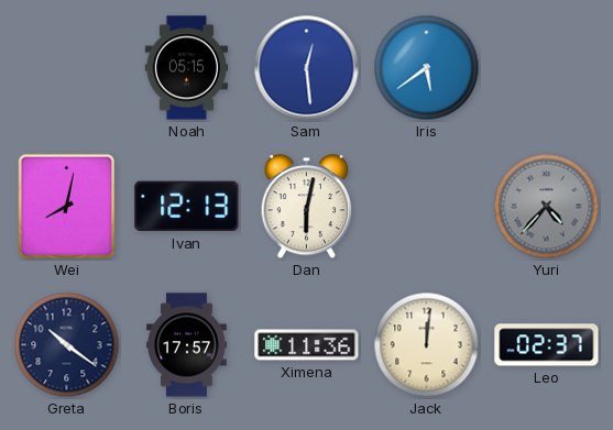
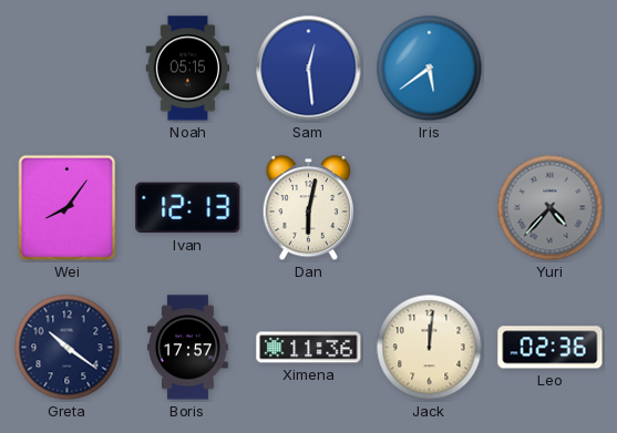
Wei: 8:02 -> 8:06
Leo: 02:37 -> 02:36
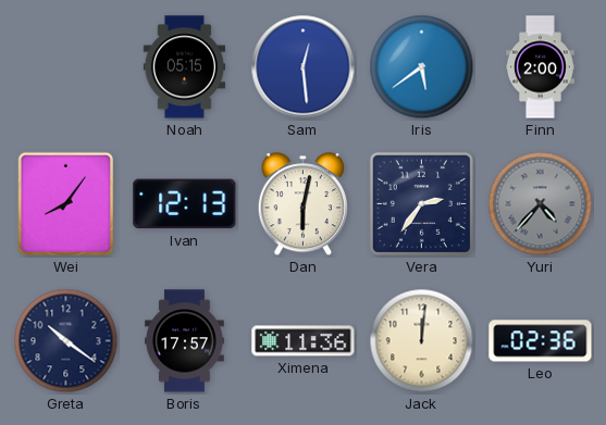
Finn: none -> 2:00
Vera: none -> 2:36
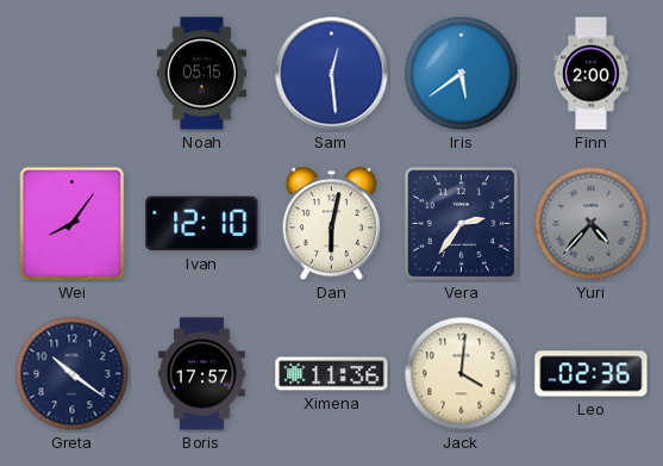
Ivan: 12:13 -> 12:10
Jack: 12:01 -> 4:01
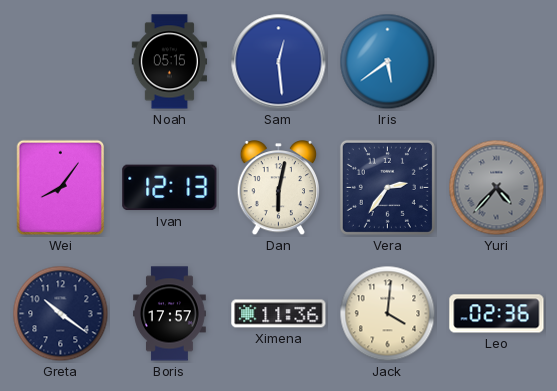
Finn: 2:00 -> none
Ivan: 12:10 -> 12:13
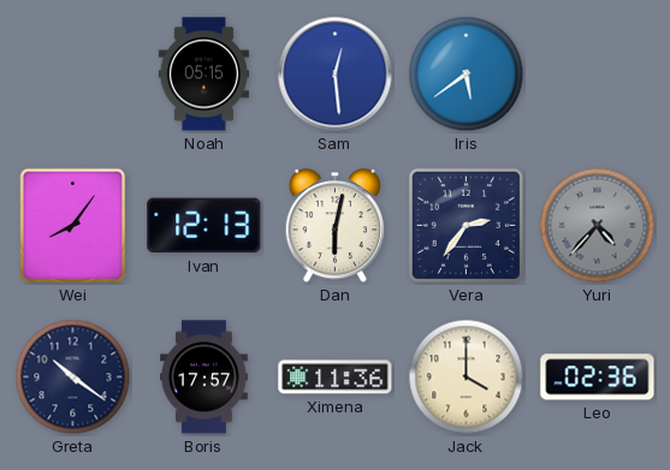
Jack: 4:01 -> 4:00
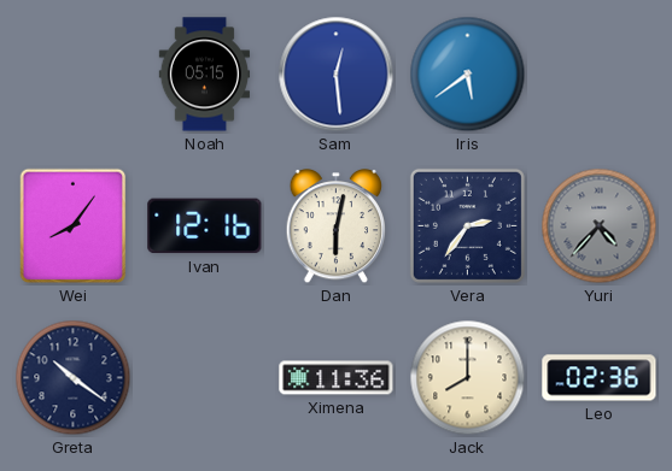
Ivan: 12:13 -> 12:16
Boris: 17:57 -> none
Jack: 4:00 -> 8:00
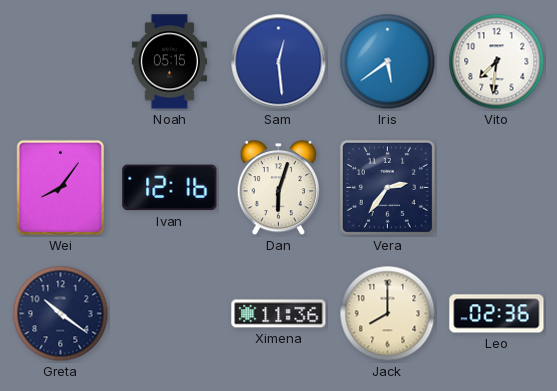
Vito: none -> 7:31
Dan: 6:02 -> 6:03
Yuri: 4:37 -> none
